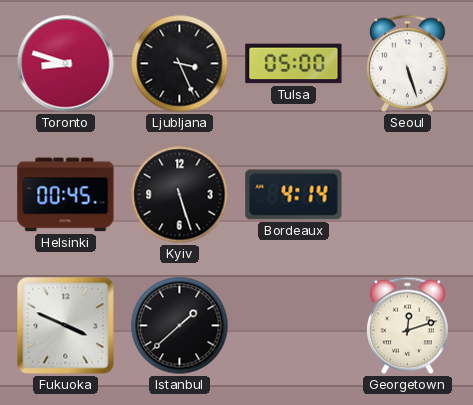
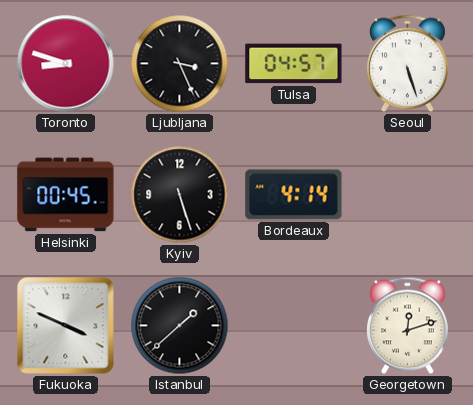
Tulsa: 05:00 -> 04:57
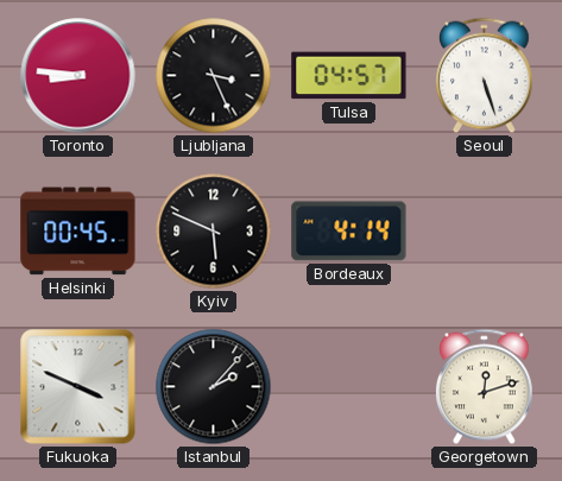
Toronto: 8:48 -> 8:46
Kyiv: 5:27 -> 5:49
Istanbul: 1:38 -> 2:07
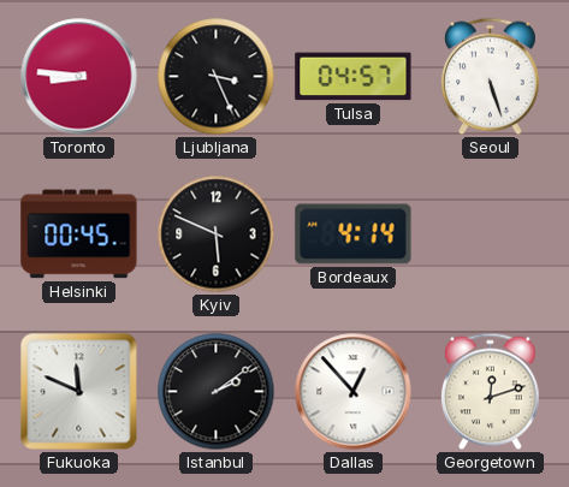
Fukuoka: 3:49 -> 11:49
Istanbul: 2:07 -> 2:09
Dallas: none -> 12:53
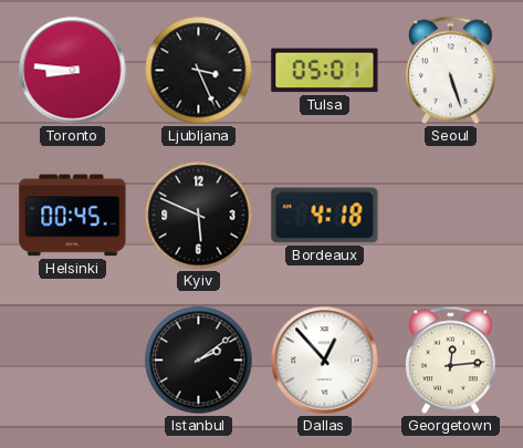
Tulsa: 04:57 -> 05:01
Bordeaux: 4:14 -> 4:18
Fukuoka: 11:49 -> none
Georgetown: 12:12 -> 12:14
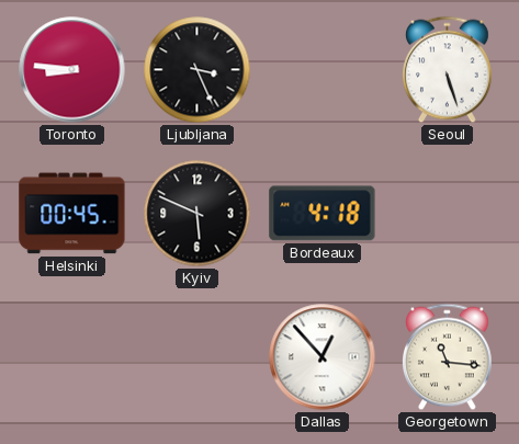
Tulsa: 05:01 -> none
Istanbul: 2:09 -> none
Georgetown: 12:14 -> 11:16
